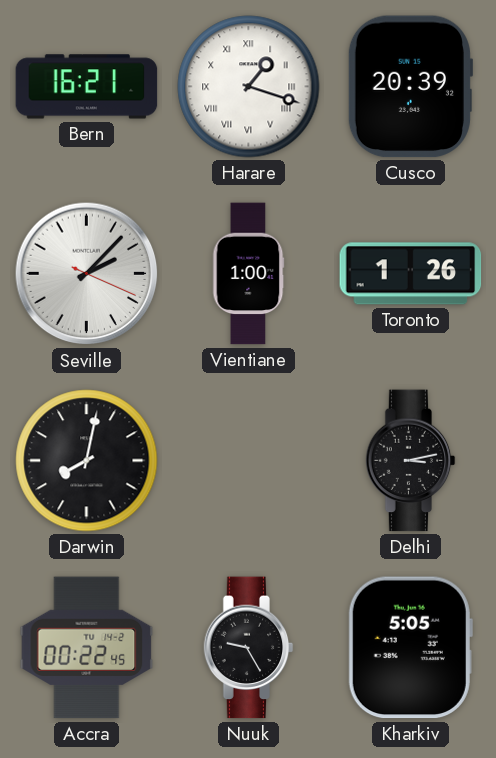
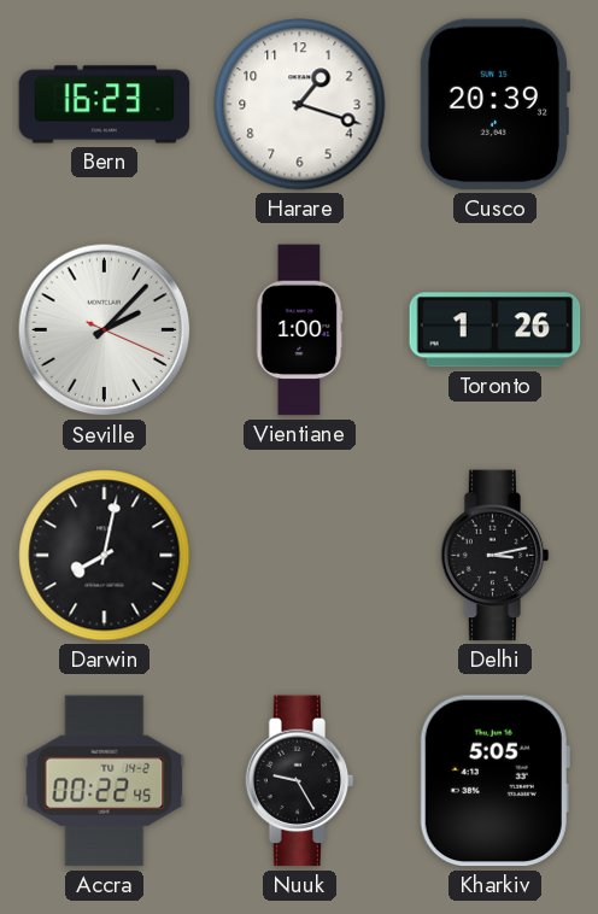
Bern: 16:21 -> 16:23
Harare numerals: Roman -> Arabic
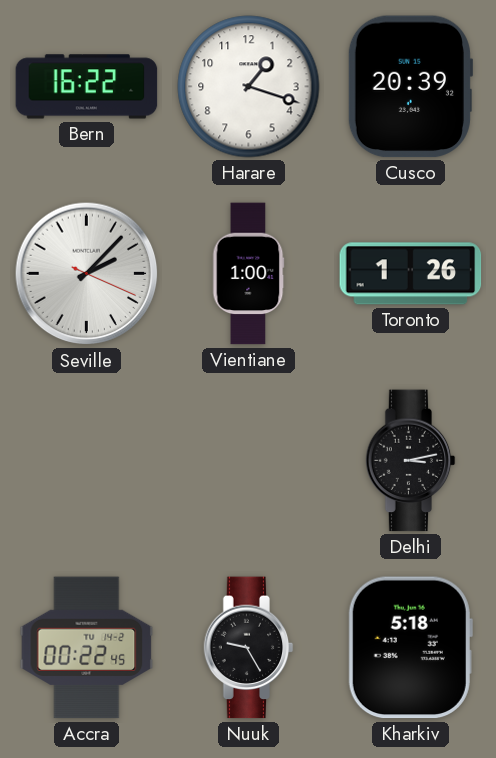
Bern: 16:23 -> 16:22
Darwin: 8:02 -> none
Kharkiv: 5:05 -> 5:18
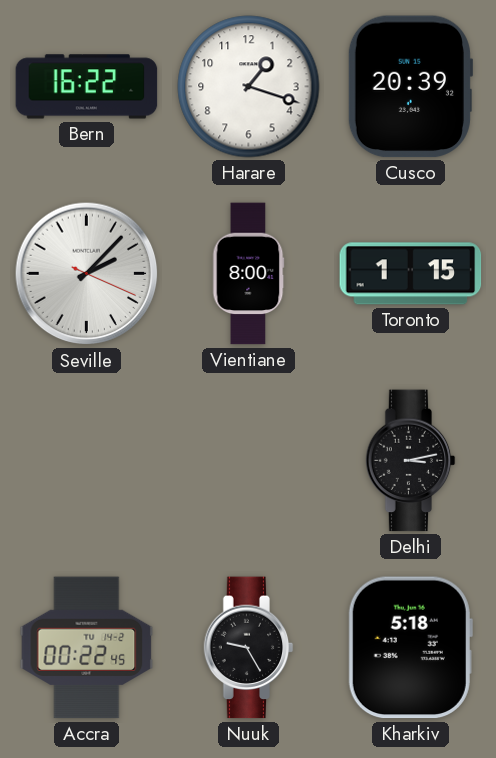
Vientiane: 1:00 -> 8:00
Toronto: 1:26 -> 1:15
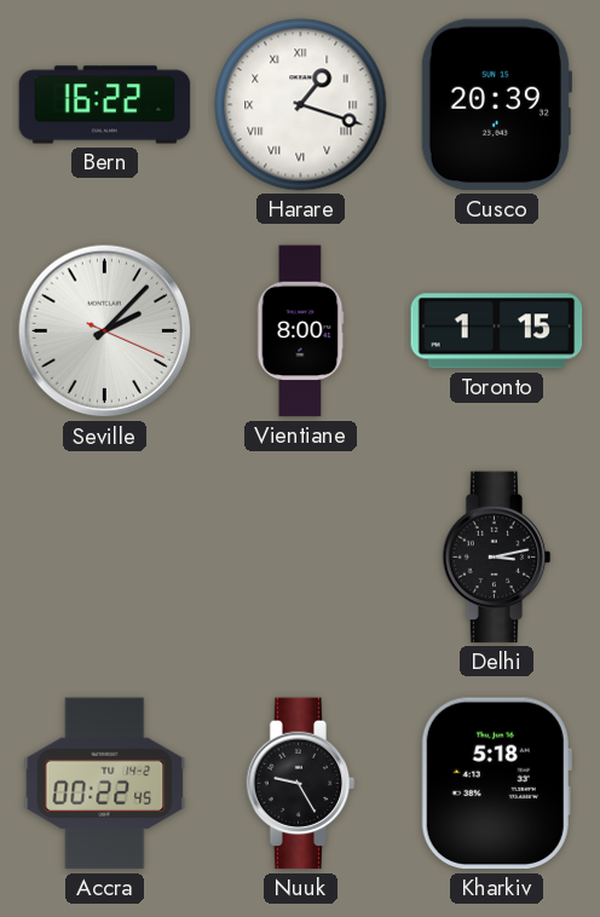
Harare numerals: Arabic -> Roman
